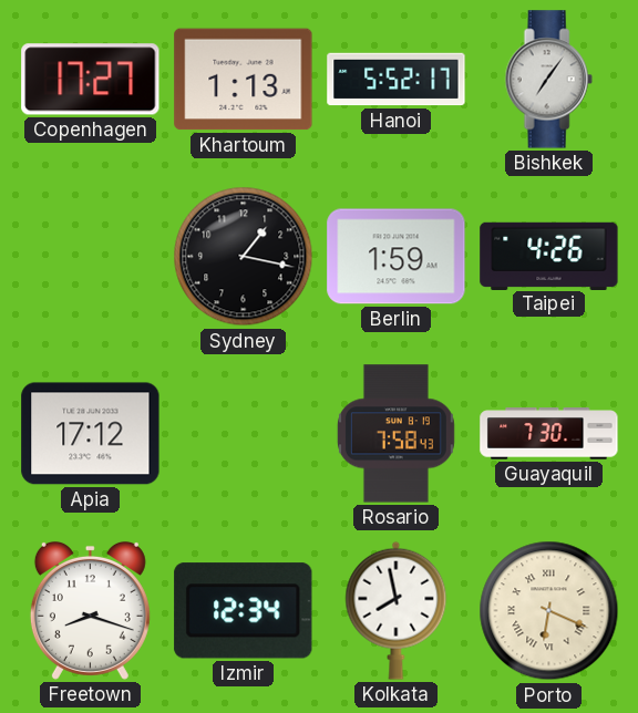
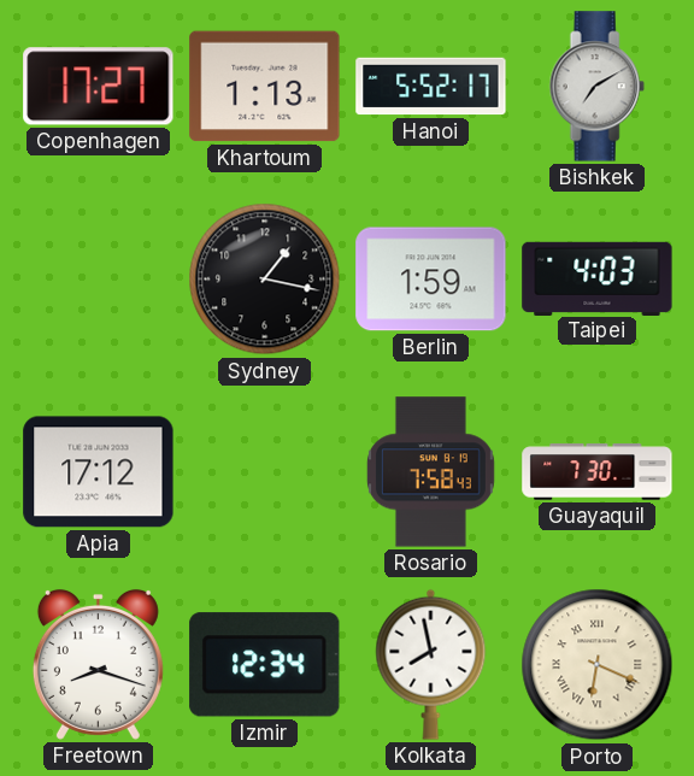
Bishkek: 7:06 -> 7:10
Taipei: 4:26 -> 4:03
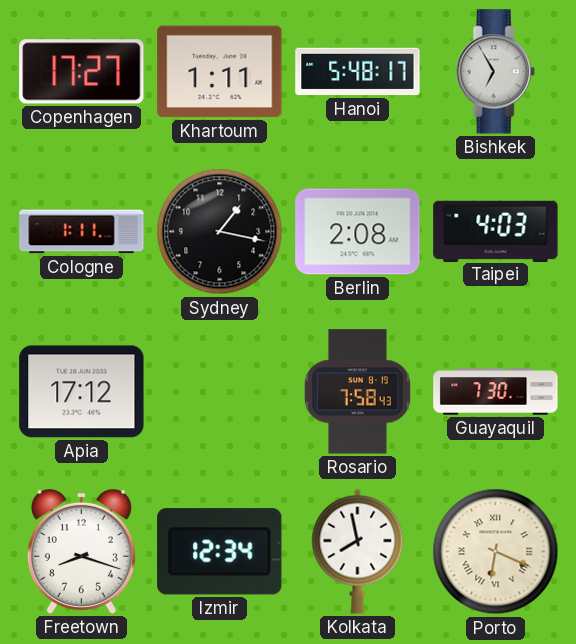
Khartoum: 1:13 -> 1:11
Hanoi: 5:52 -> 5:48
Bishkek: 7:10 -> 6:55
Cologne: none -> 1:11
Berlin: 1:59 -> 2:08
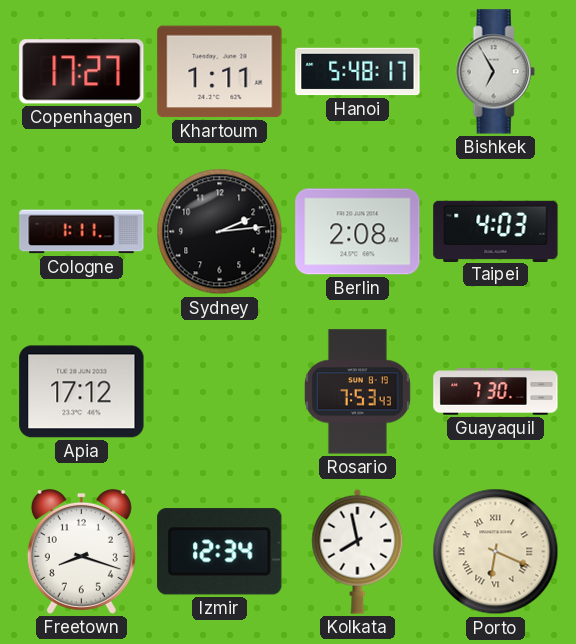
Sydney: 1:17 -> 2:14
Rosario: 7:58 -> 7:53
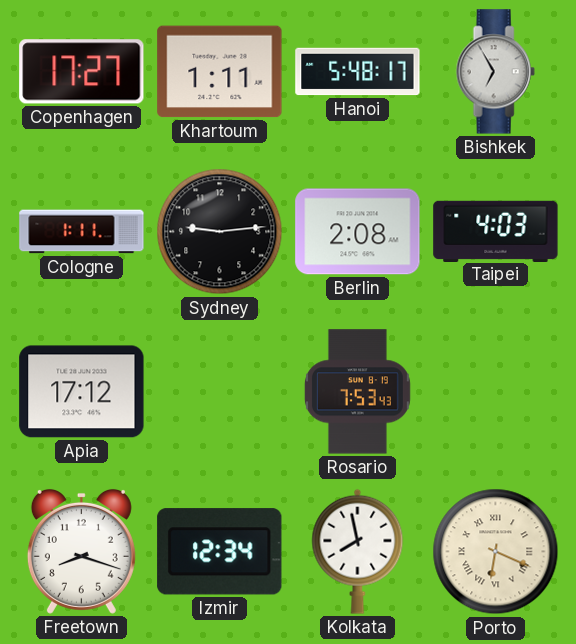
Sydney: 2:14 -> 9:14
Guayaquil: 7:30 -> none
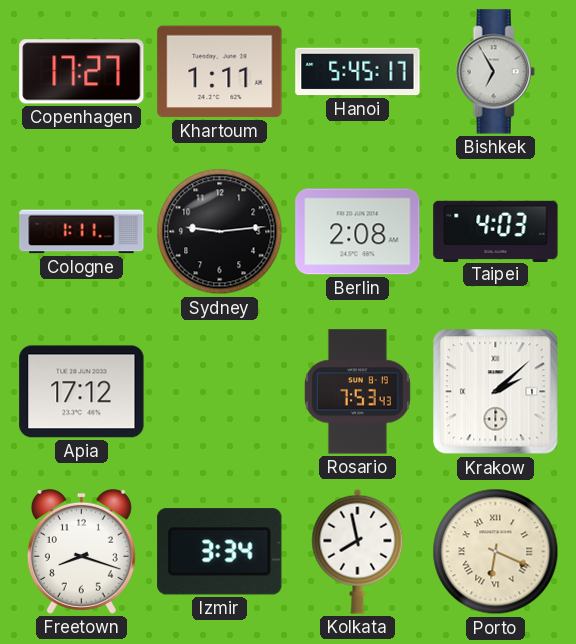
Hanoi: 5:48 -> 5:45
Krakow: none -> 2:08
Izmir: 12:34 -> 3:34
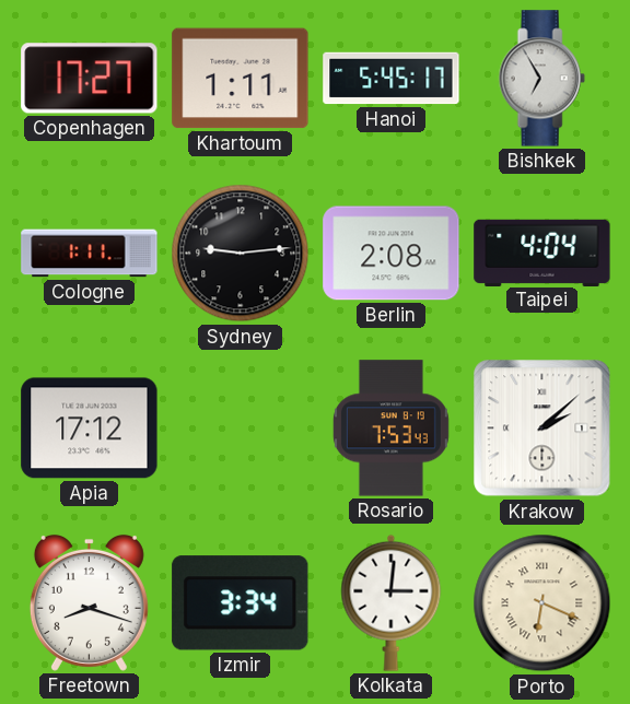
Taipei: 4:03 -> 4:04
Kolkata: 7:58 -> 3:01
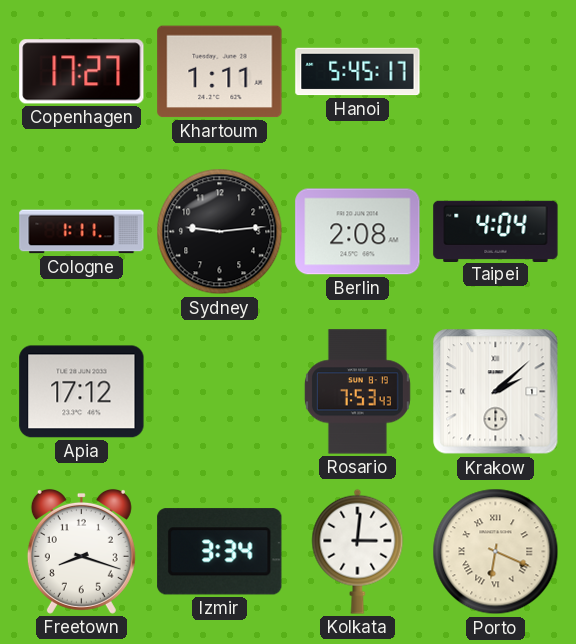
Bishkek: 6:55 -> none
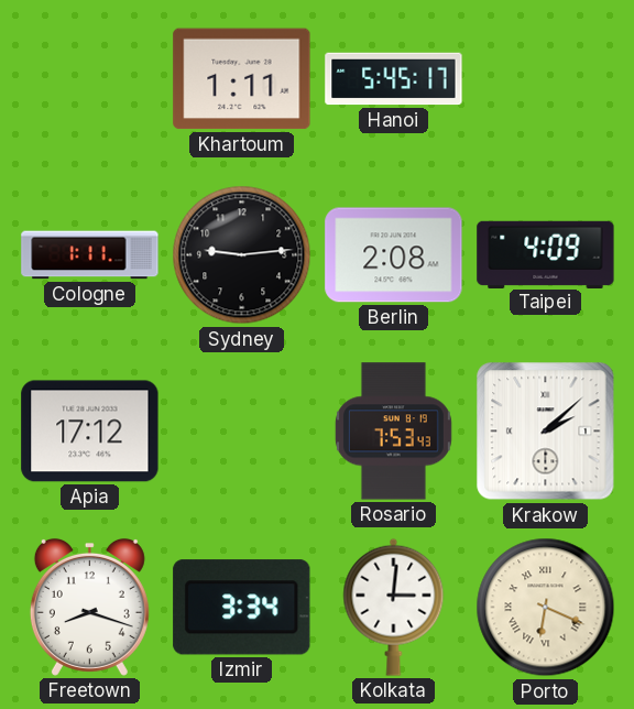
Copenhagen: 17:27 -> none
Taipei: 4:04 -> 4:09
